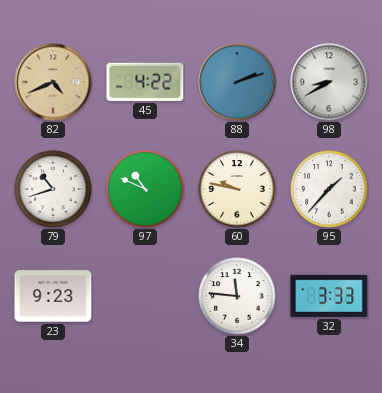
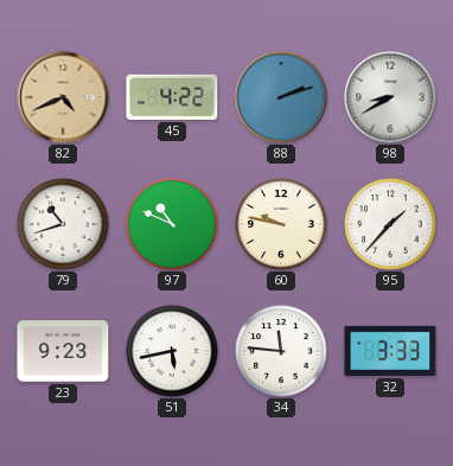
51: none -> 5:43
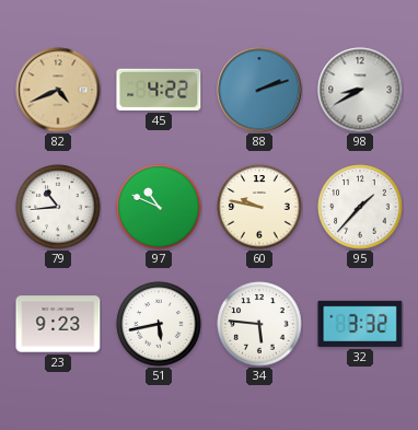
79: 10:42 -> 10:44
34: 11:46 -> 5:46
32: 3:33 -> 3:32
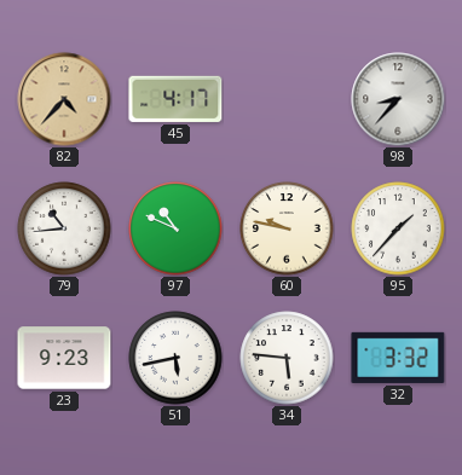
82: 4:41 -> 4:37
45: 4:22 -> 4:17
88: 2:12 -> none
98: 8:40 -> 8:37
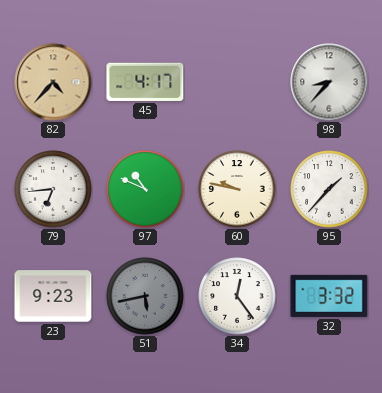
79: 10:44 -> 6:44
51 dial: white -> grey
34: 5:46 -> 12:24
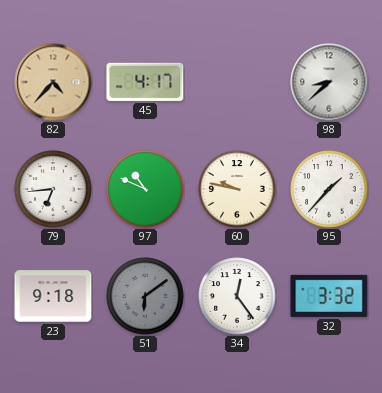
98: 8:37 -> 8:38
23: 9:23 -> 9:18
51: 5:43 -> 6:09
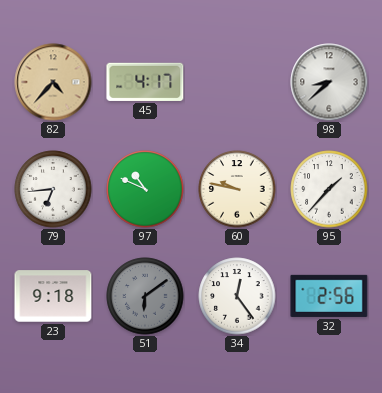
32: 3:32 -> 2:56
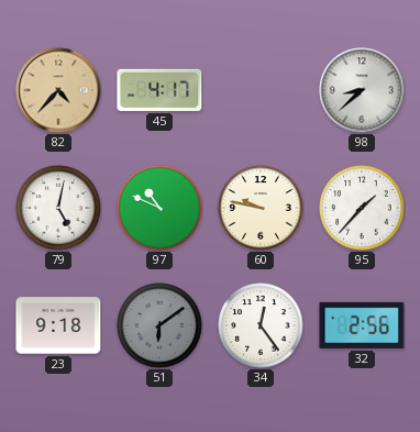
79: 6:44 -> 5:02
